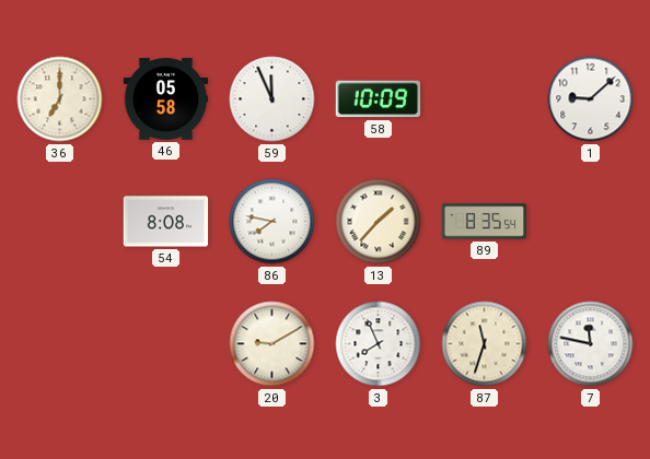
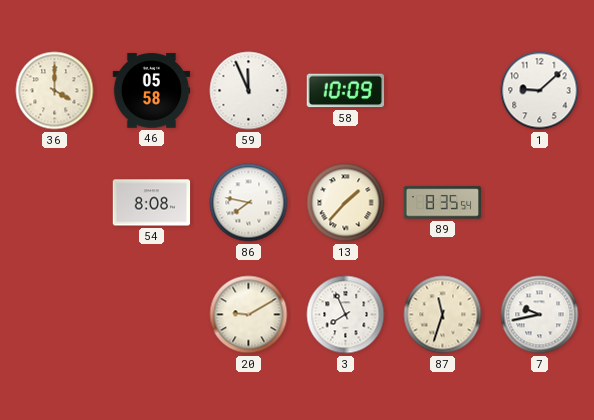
36: 7:00 -> 4:00
7: 11:47 -> 9:43
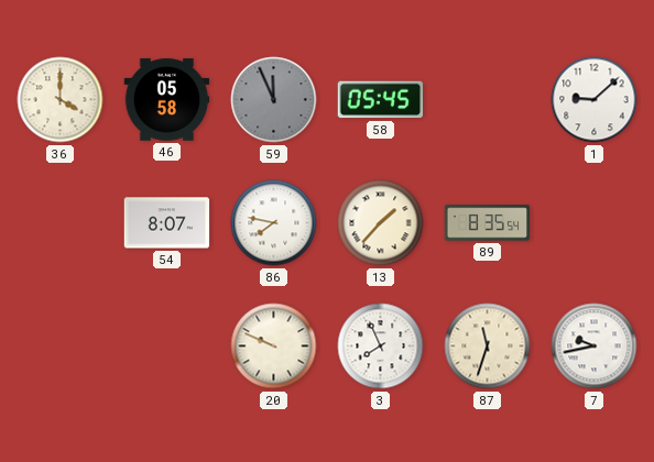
59 dial: white -> grey
58: 10:09 -> 05:45
54: 8:08 -> 8:07
20: 9:10 -> 9:49
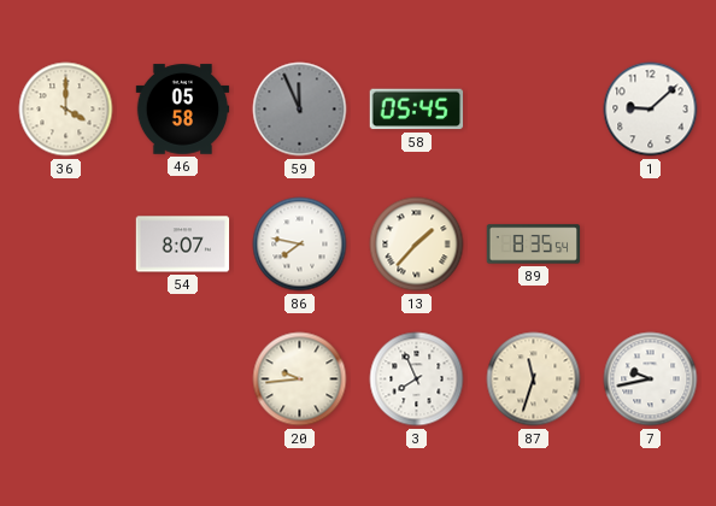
20: 9:49 -> 9:44
